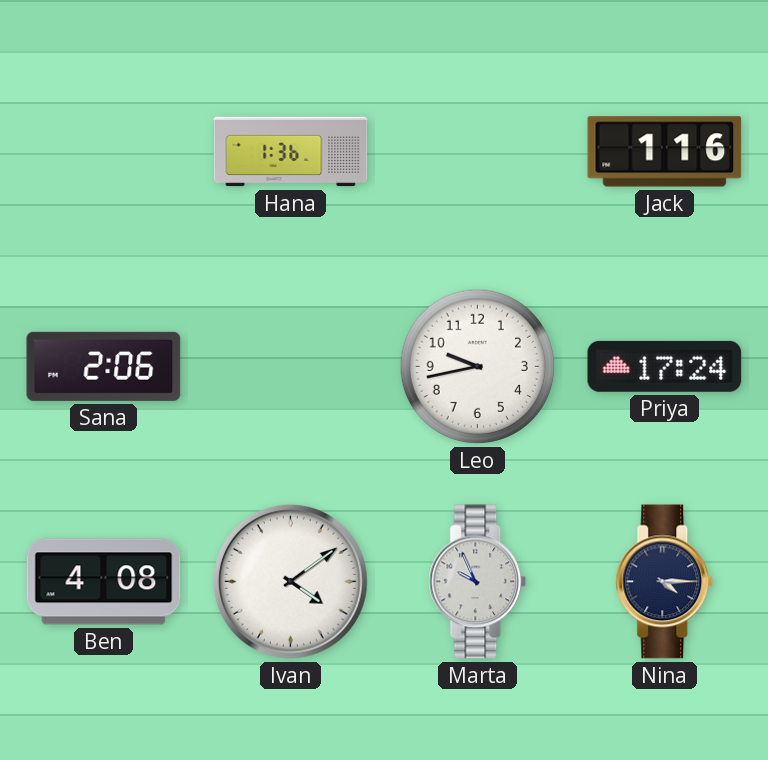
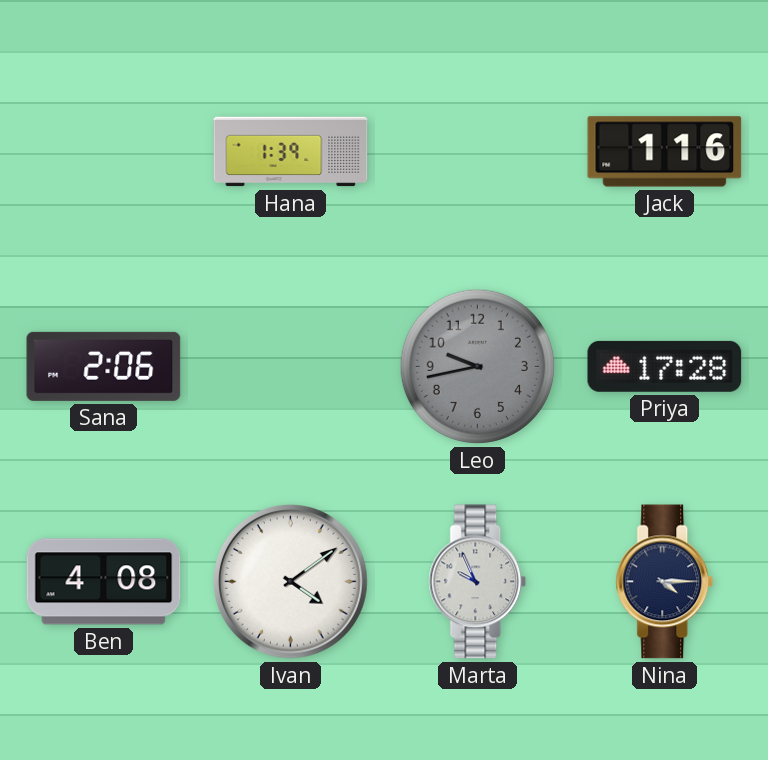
Hana: 1:36 -> 1:39
Leo dial: white -> grey
Priya: 17:24 -> 17:28
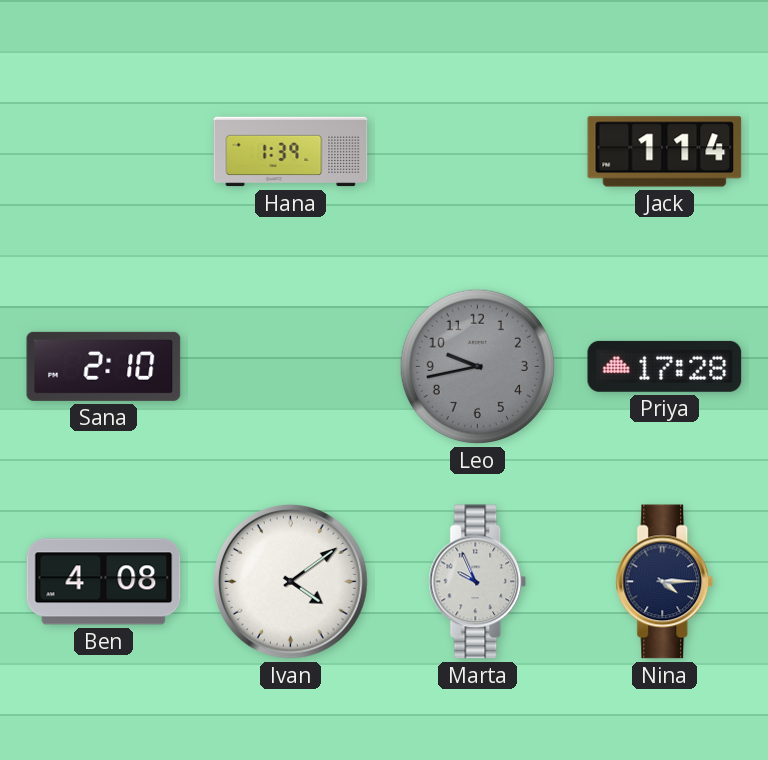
Jack: 1:16 -> 1:14
Sana: 2:06 -> 2:10
